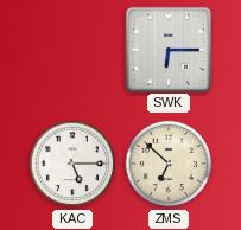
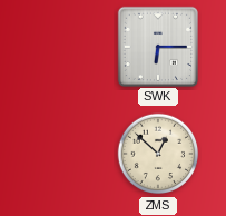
KAC: 5:15 -> none
ZMS: 6:52 -> 12:52
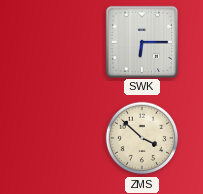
ZMS: 12:52 -> 3:52
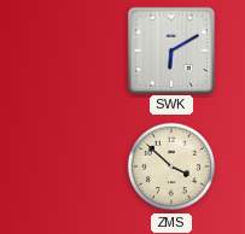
SWK: 6:15 -> 6:10
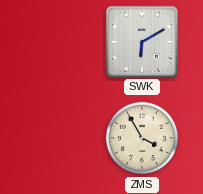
ZMS: 3:52 -> 3:55
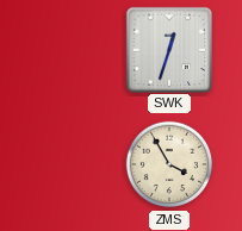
SWK: 6:10 -> 12:33
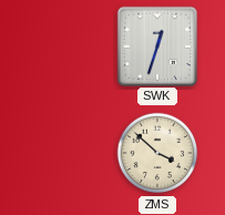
ZMS: 3:55 -> 3:52
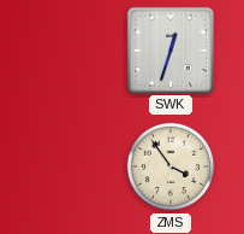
ZMS: 3:52 -> 3:54
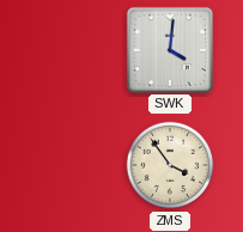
SWK: 12:33 -> 4:01
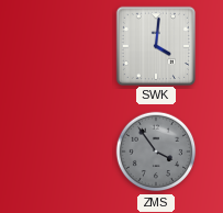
ZMS dial: cream -> grey
